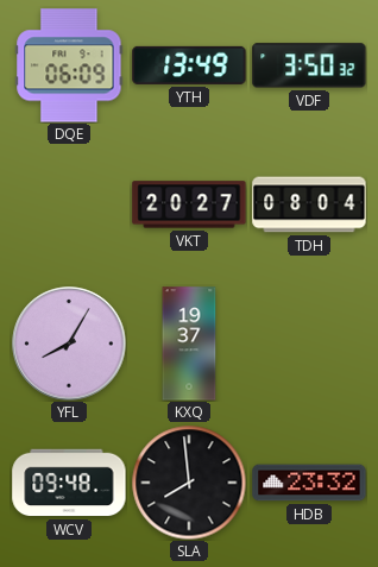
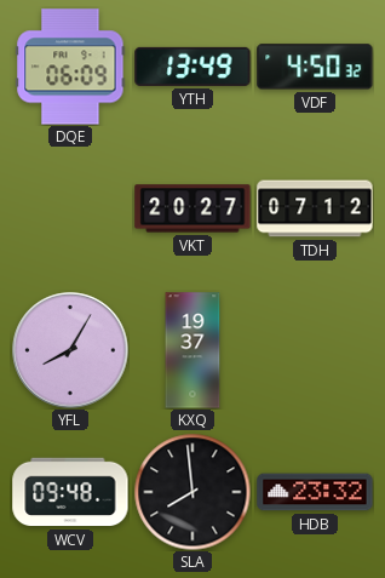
VDF: 3:50 -> 4:50
TDH: 08:04 -> 07:12
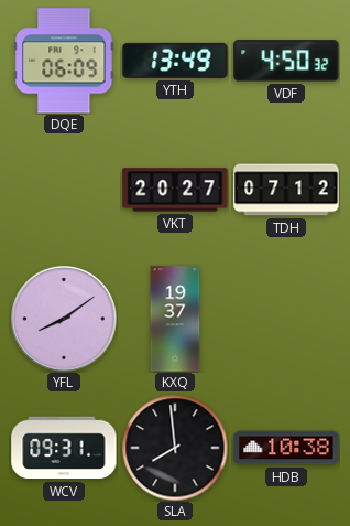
YFL: 8:05 -> 8:09
WCV: 09:48 -> 09:31
HDB: 23:32 -> 10:38
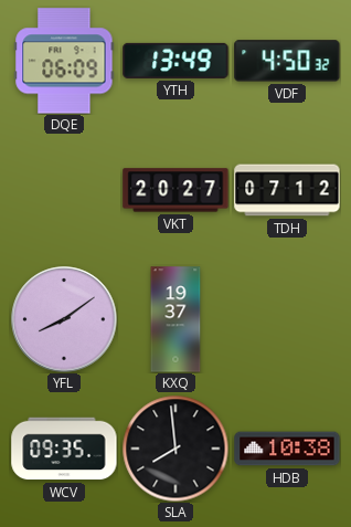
WCV: 09:31 -> 09:35
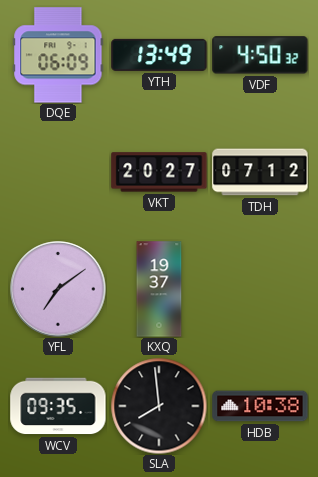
YFL: 8:09 -> 7:09
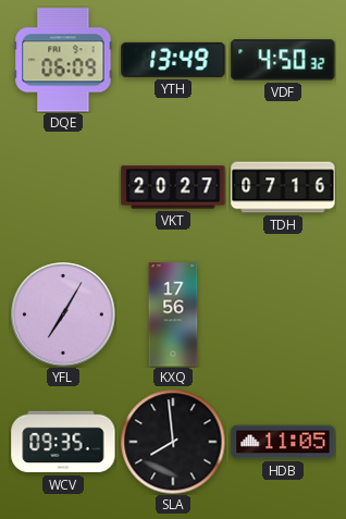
TDH: 07:12 -> 07:16
YFL: 7:09 -> 7:05
KXQ: 19:37 -> 17:56
HDB: 10:38 -> 11:05
